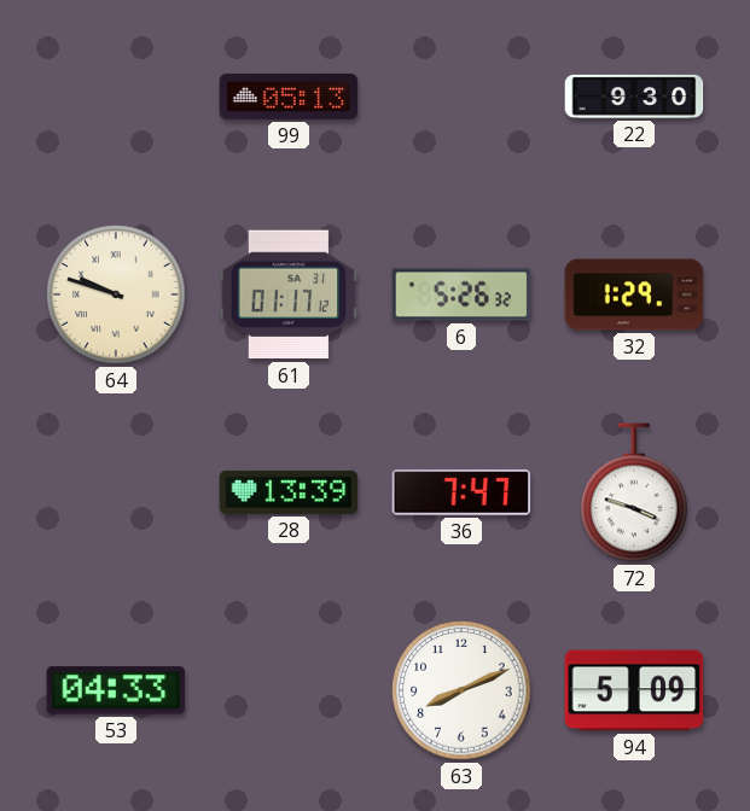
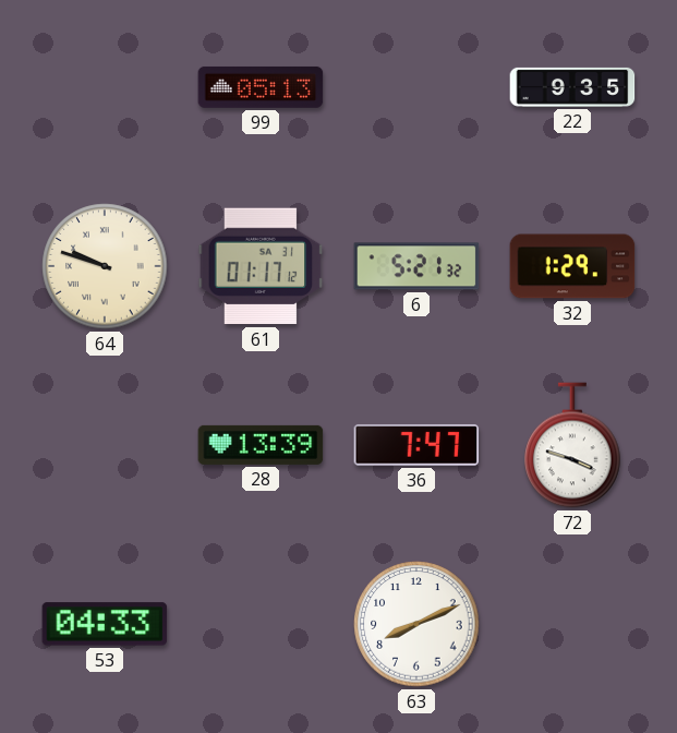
22: 9:30 -> 9:35
6: 5:26 -> 5:21
94: 5:09 -> none
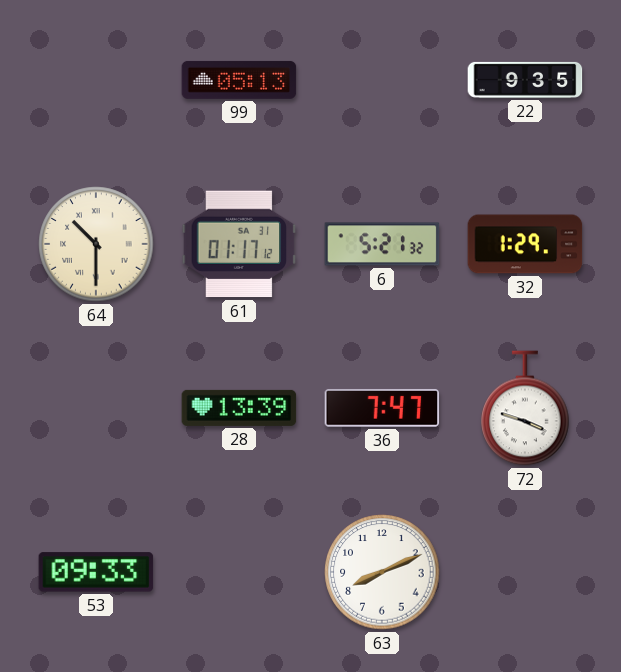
64: 9:48 -> 10:30
53: 04:33 -> 09:33
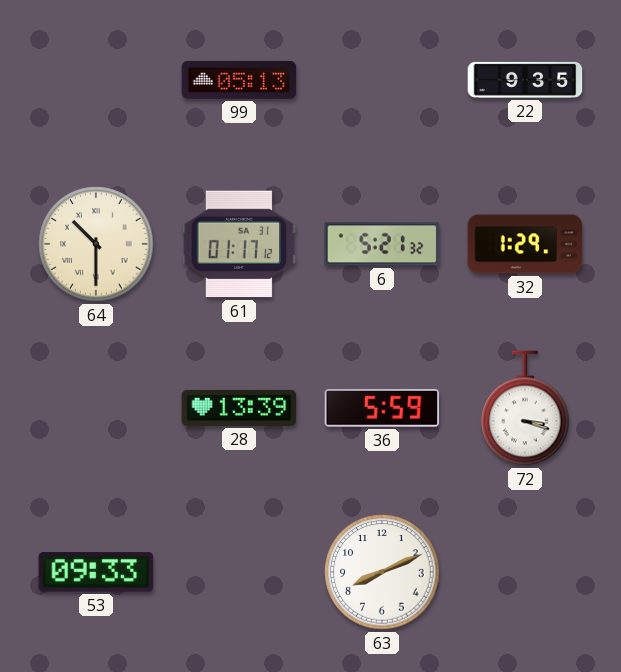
36: 7:47 -> 5:59
72: 3:48 -> 3:18
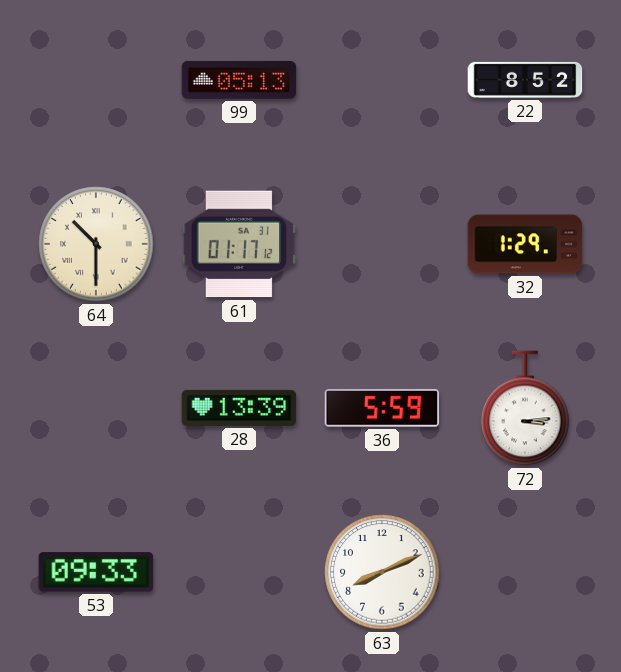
22: 9:35 -> 8:52
6: 5:21 -> none
72: 3:18 -> 3:14
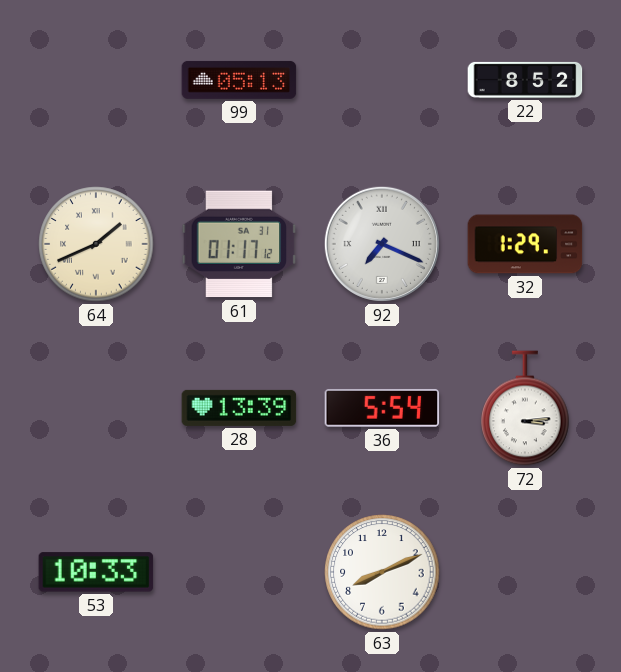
64: 10:30 -> 1:41
92: none -> 7:19
36: 5:59 -> 5:54
53: 09:33 -> 10:33
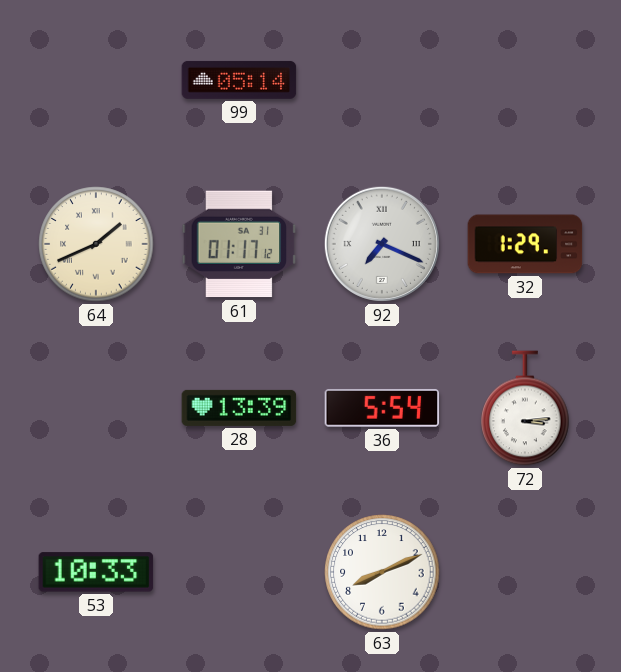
99: 05:13 -> 05:14
22: 8:52 -> none
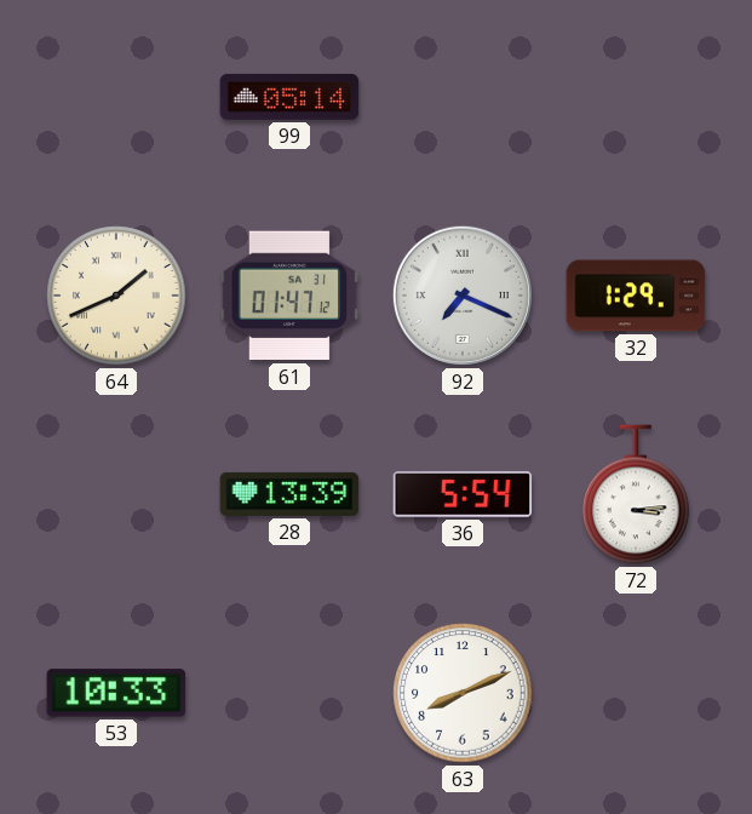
61: 01:17 -> 01:47
